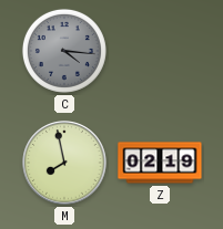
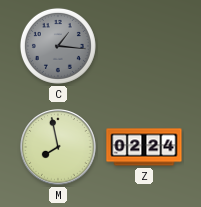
C: 4:16 -> 1:16
Z: 02:19 -> 02:24
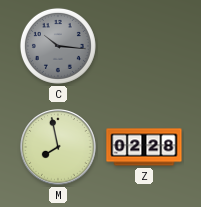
C: 1:16 -> 10:16
Z: 02:24 -> 02:28
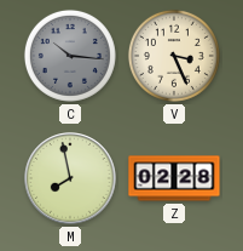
V: none -> 3:26
